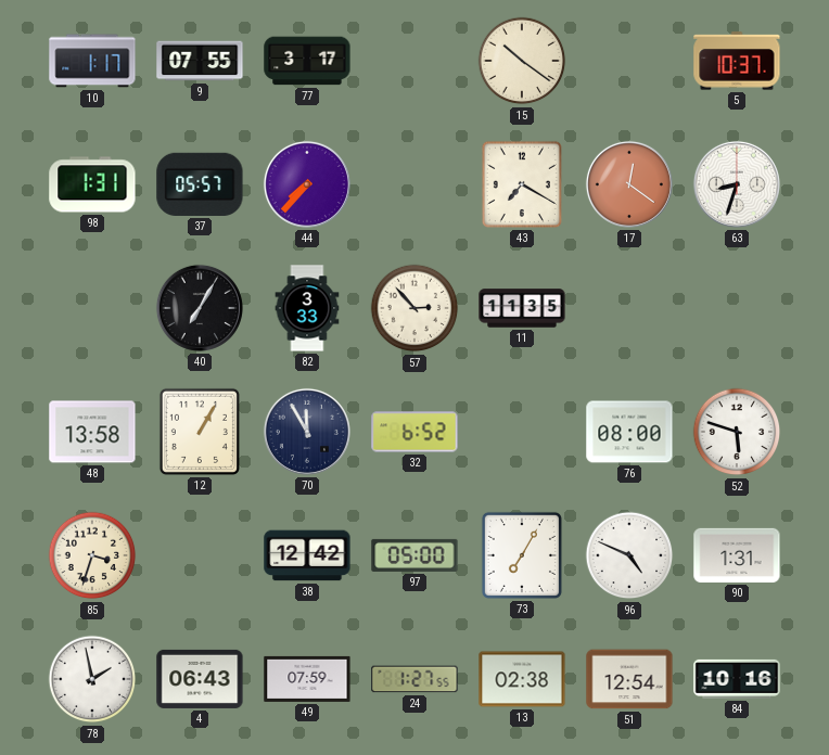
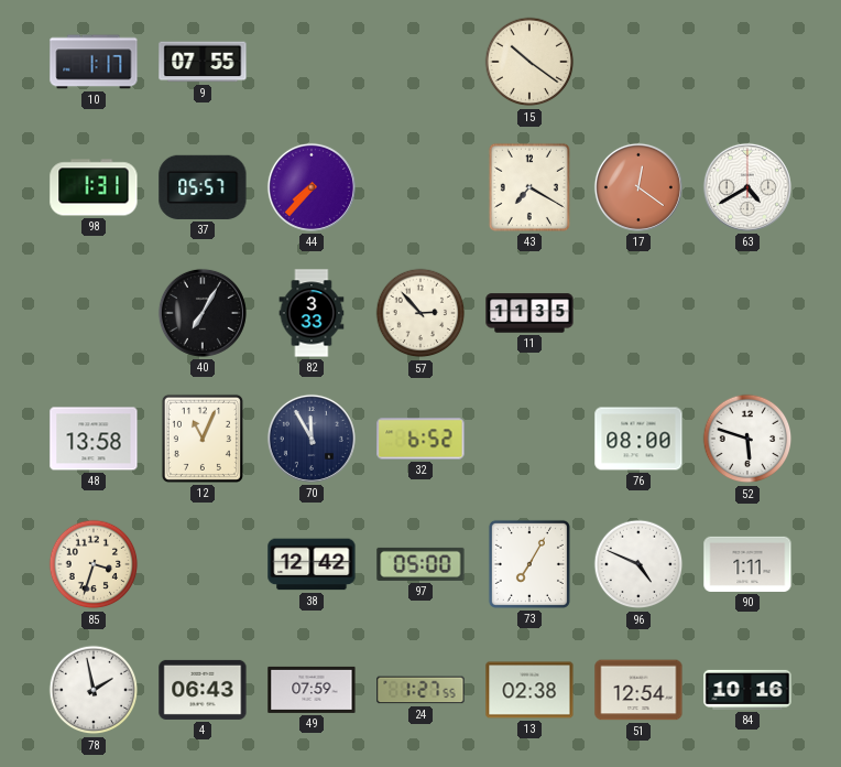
77: 3:17 -> none
5: 10:37 -> none
63: 8:33 -> 4:40
12: 1:05 -> 11:04
90: 1:31 -> 1:11
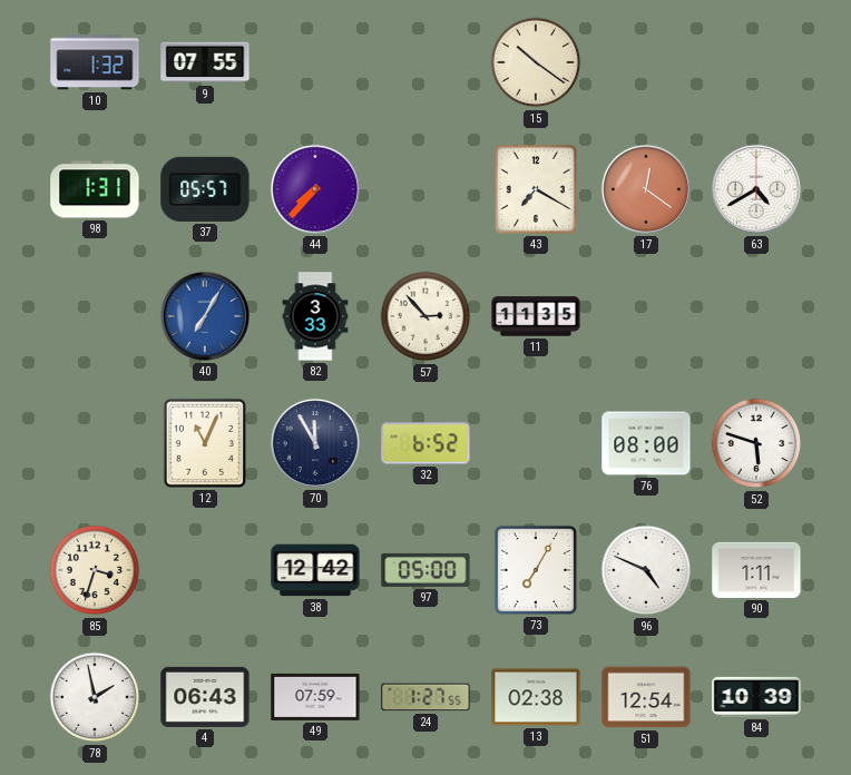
10: 1:17 -> 1:32
40 dial: black -> blue
48: 13:58 -> none
84: 10:16 -> 10:39
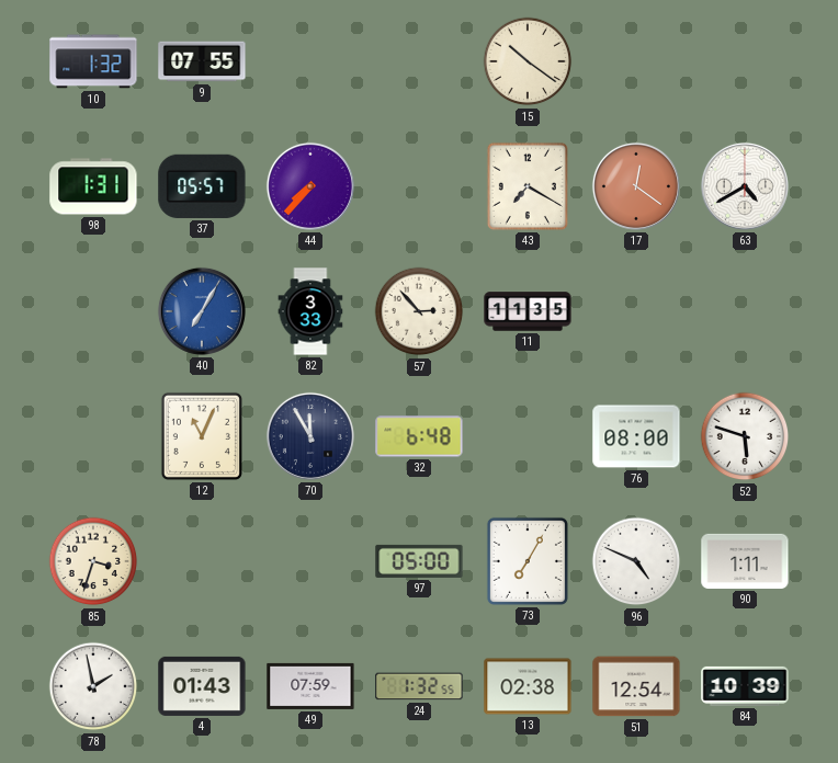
32: 6:52 -> 6:48
38: 12:42 -> none
4: 06:43 -> 01:43
24: 1:27 -> 1:32
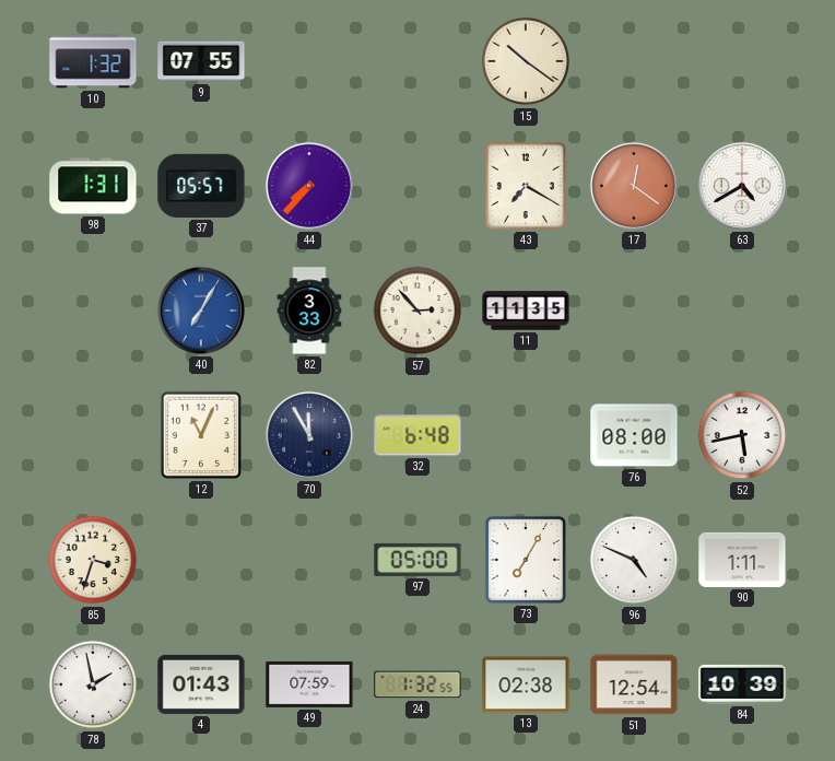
52: 5:48 -> 5:43
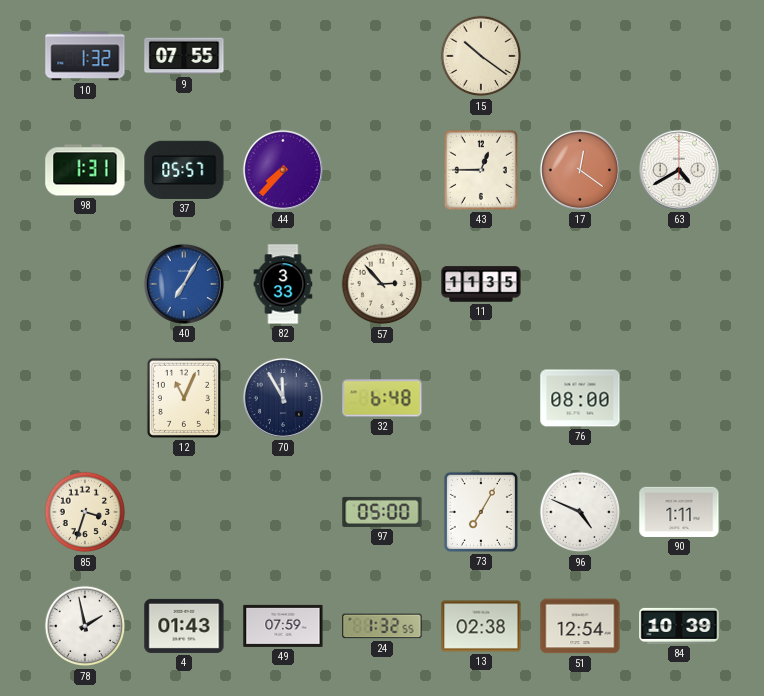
43: 7:20 -> 12:45
52: 5:43 -> none
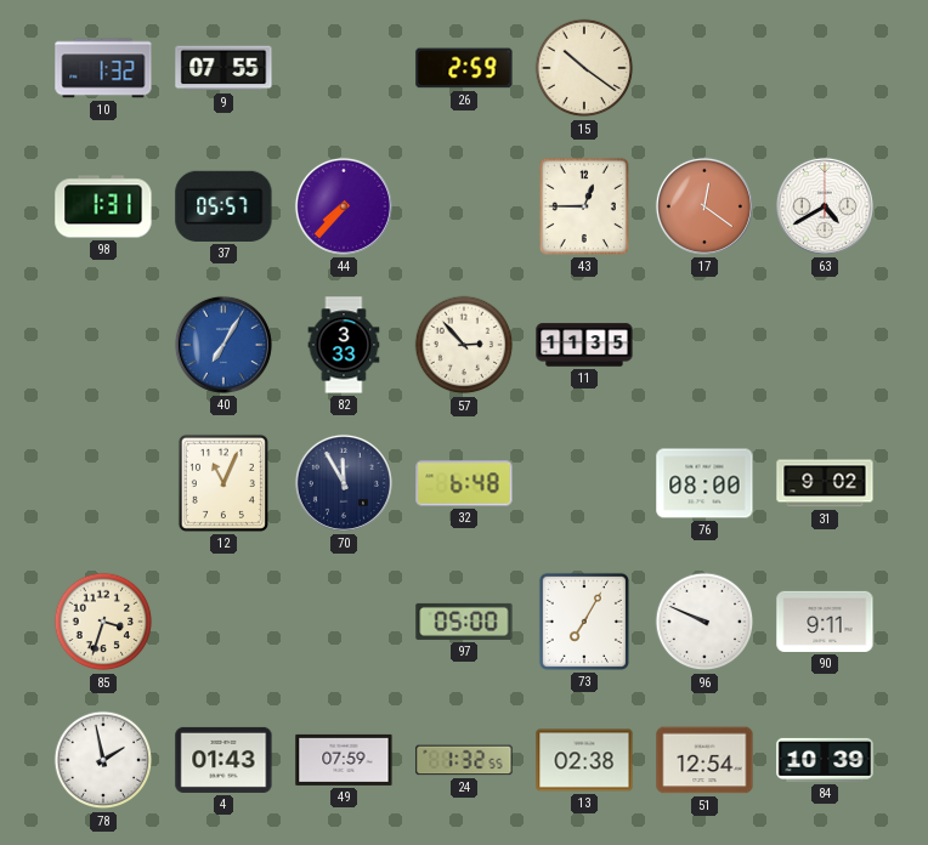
26: none -> 2:59
31: none -> 9:02
96: 4:49 -> 9:49
90: 1:11 -> 9:11
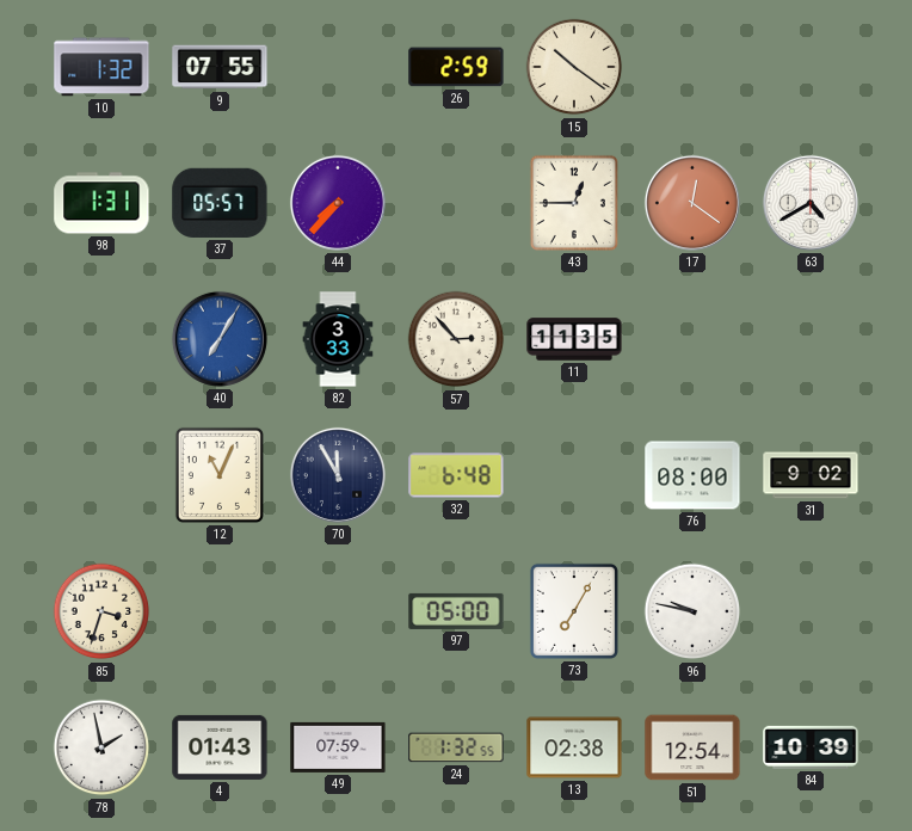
96: 9:49 -> 9:47
90: 9:11 -> none
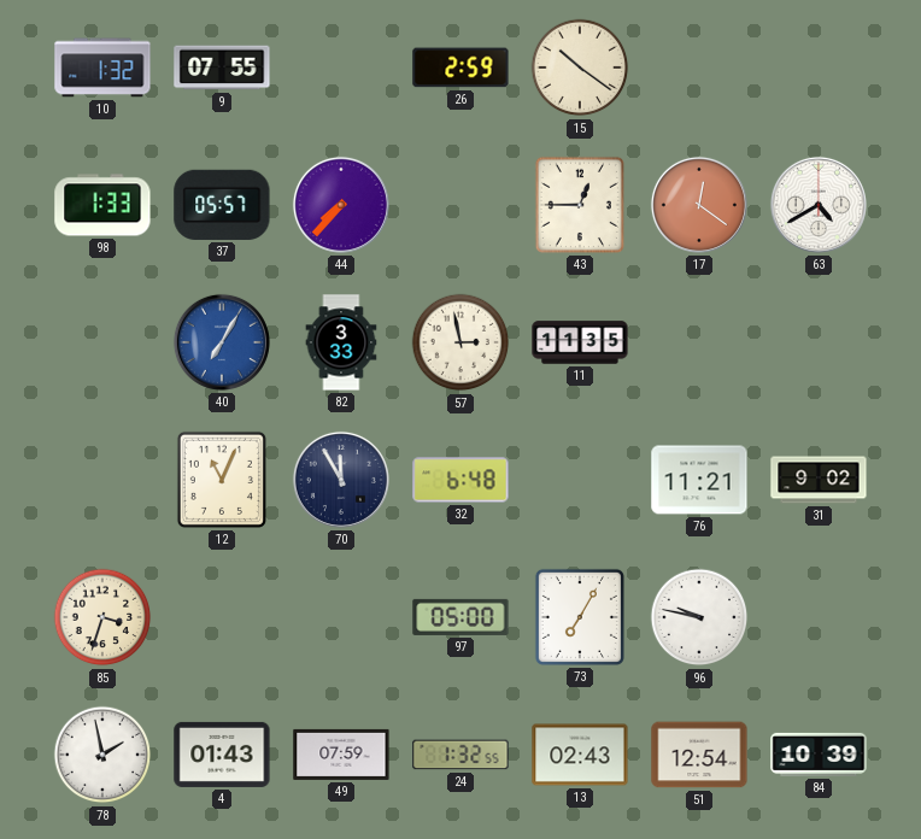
98: 1:31 -> 1:33
57: 2:53 -> 2:58
76: 08:00 -> 11:21
13: 02:38 -> 02:43
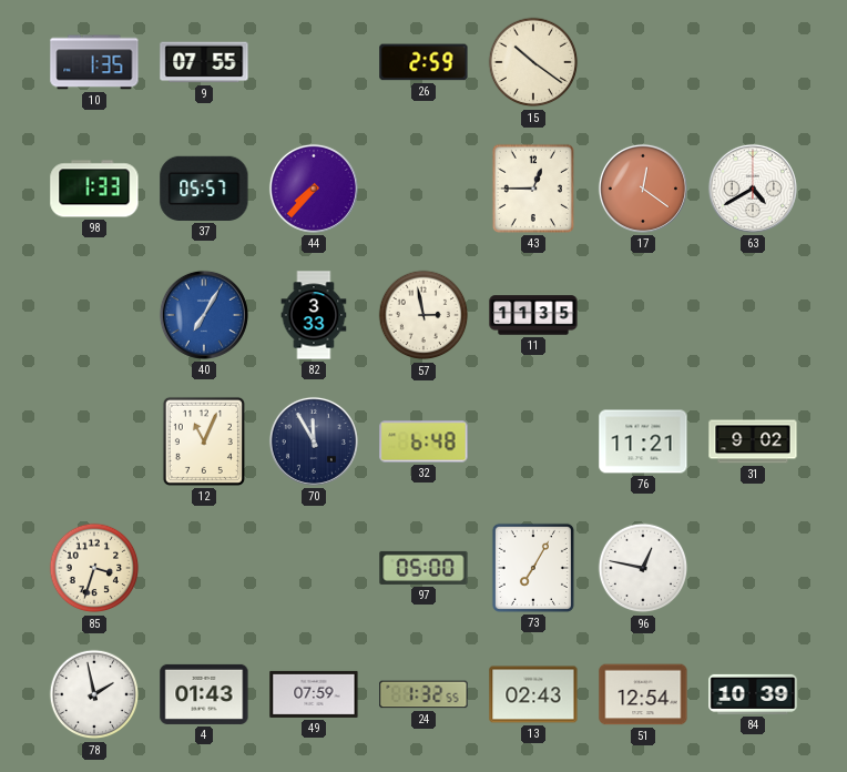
10: 1:32 -> 1:35
96: 9:47 -> 12:47
